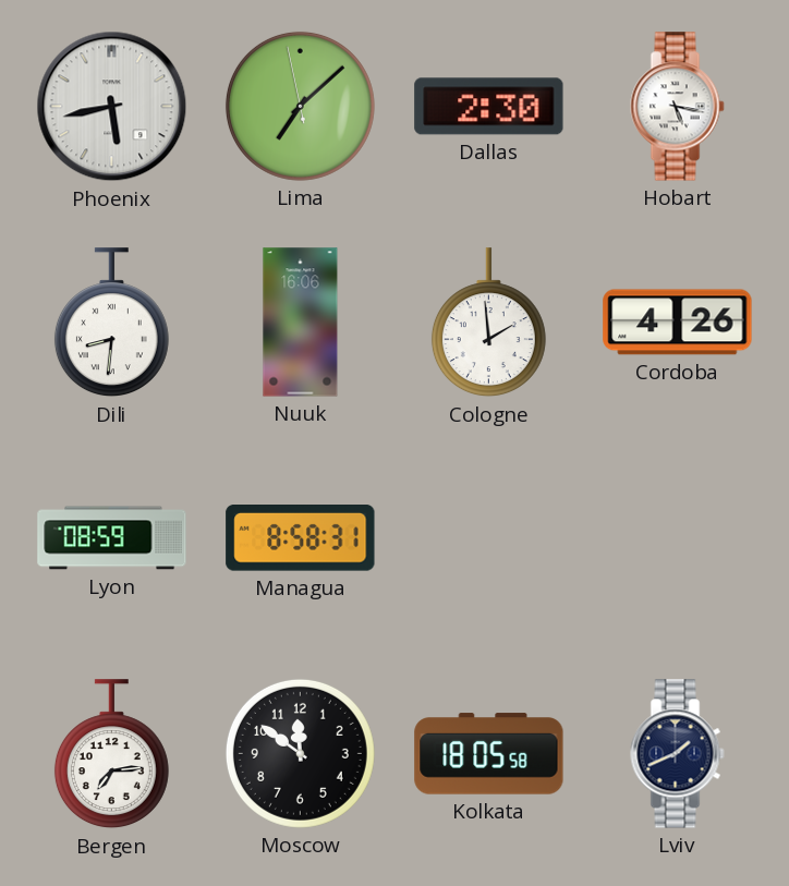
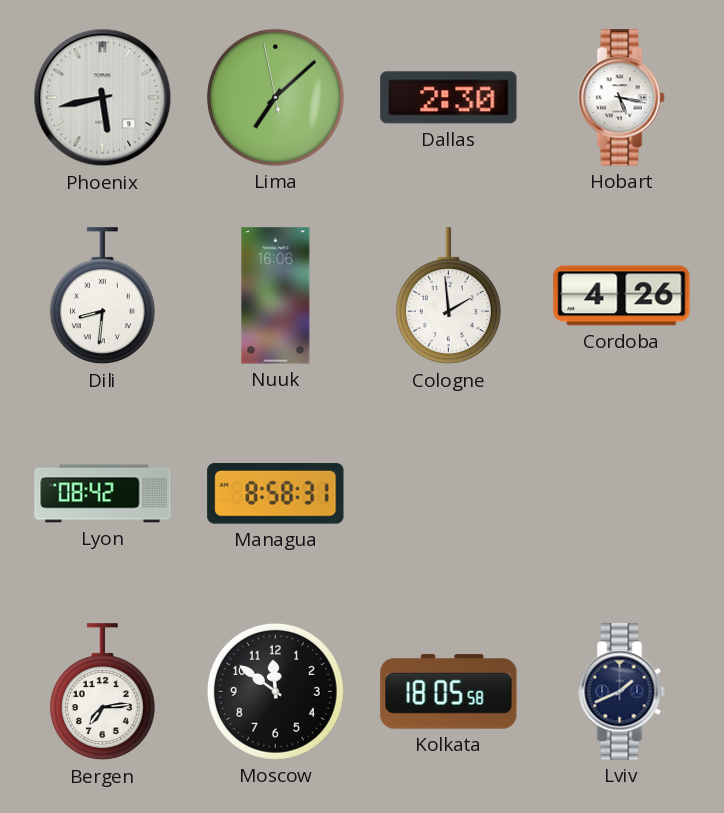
Lyon: 08:59 -> 08:42
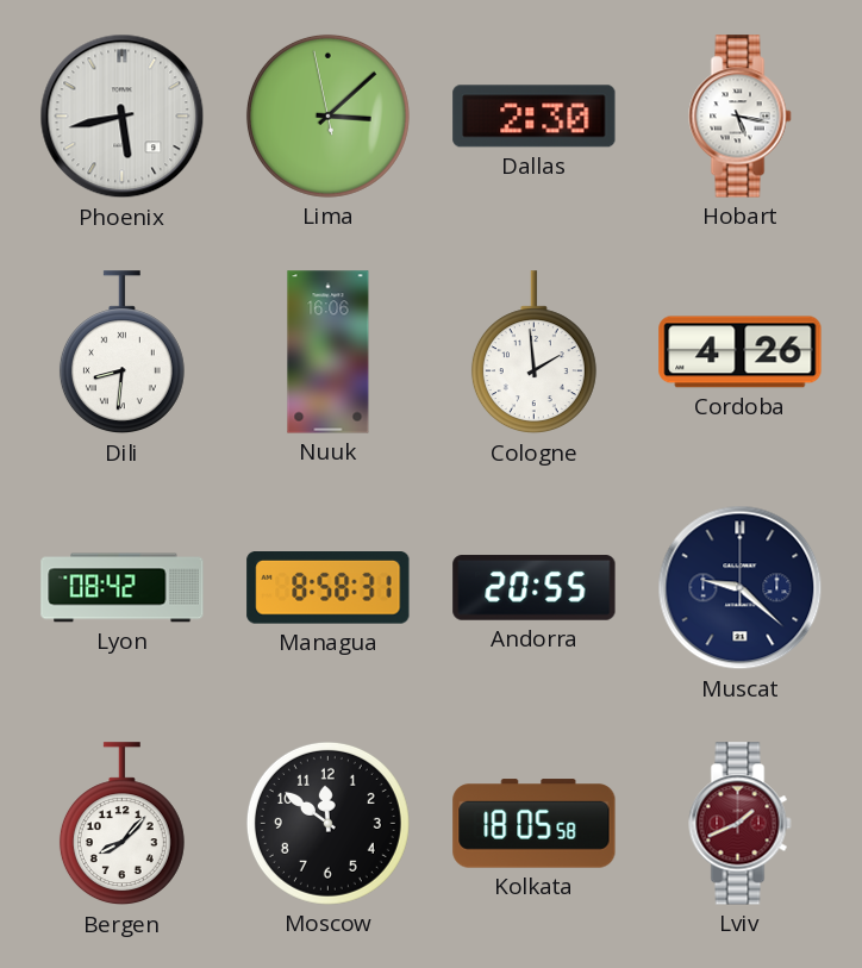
Lima: 7:07 -> 3:07
Andorra: none -> 20:55
Muscat: none -> 9:22
Bergen: 7:14 -> 8:07
Lviv dial: navy -> burgundy
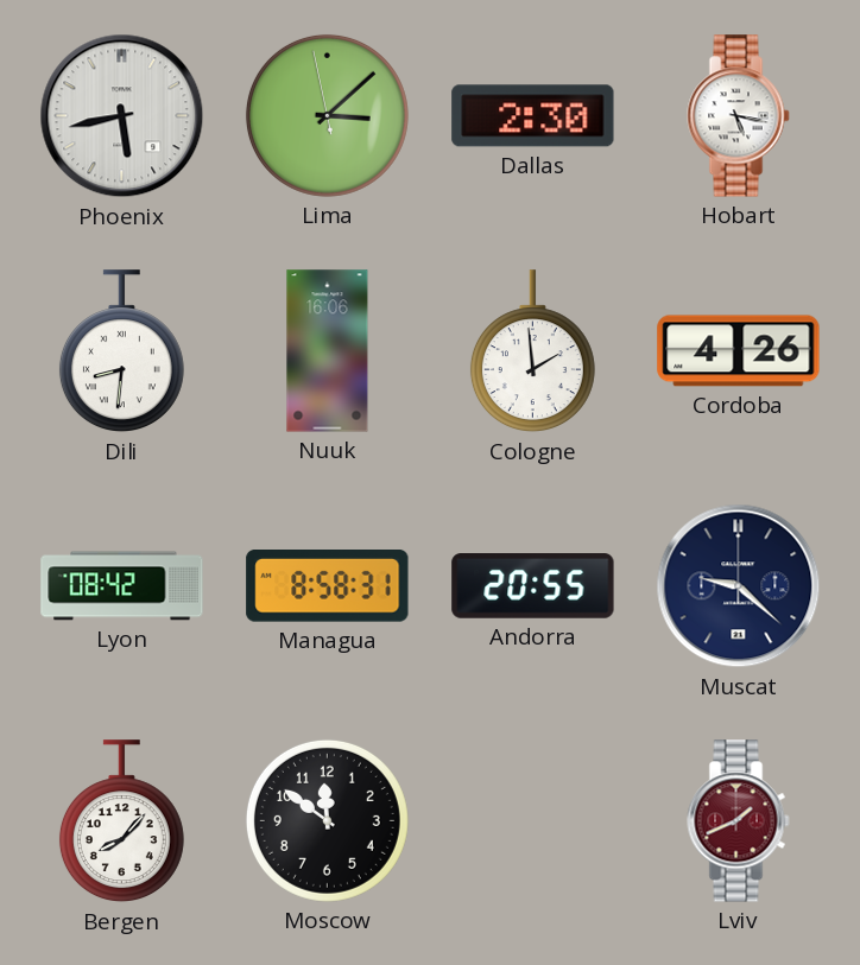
Kolkata: 18:05 -> none
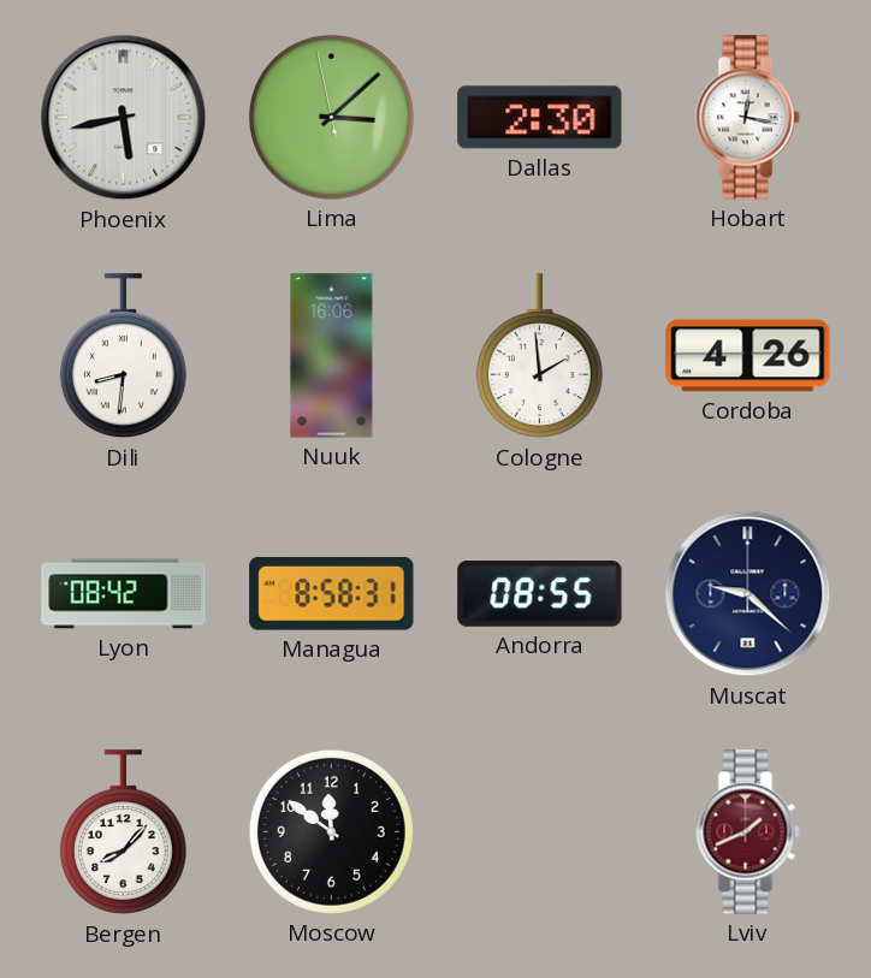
Hobart: 5:17 -> 12:17
Andorra: 20:55 -> 08:55
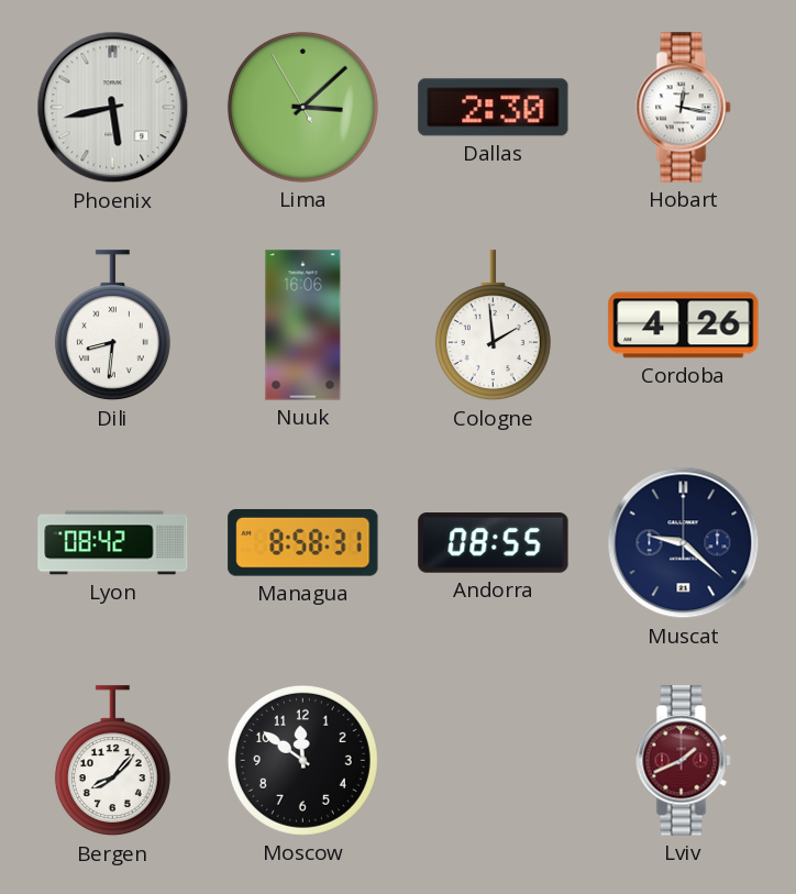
Lima: 3:07:58 -> 3:07:55
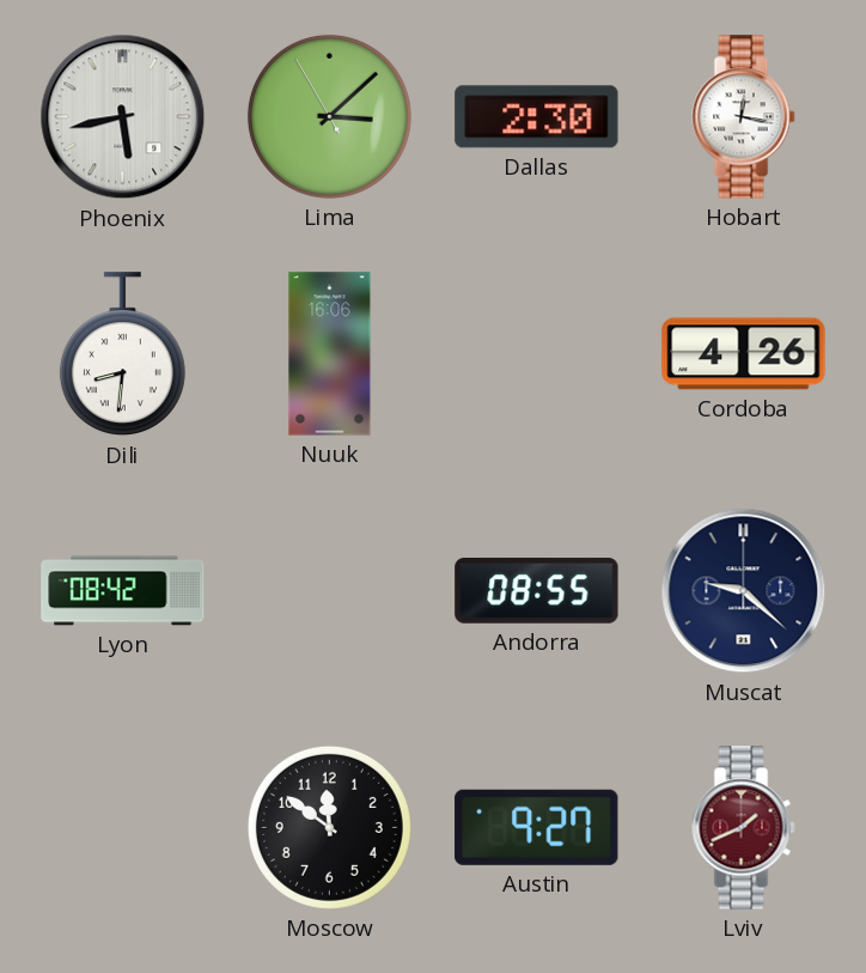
Cologne: 1:59 -> none
Managua: 8:58 -> none
Bergen: 8:07 -> none
Austin: none -> 9:27
